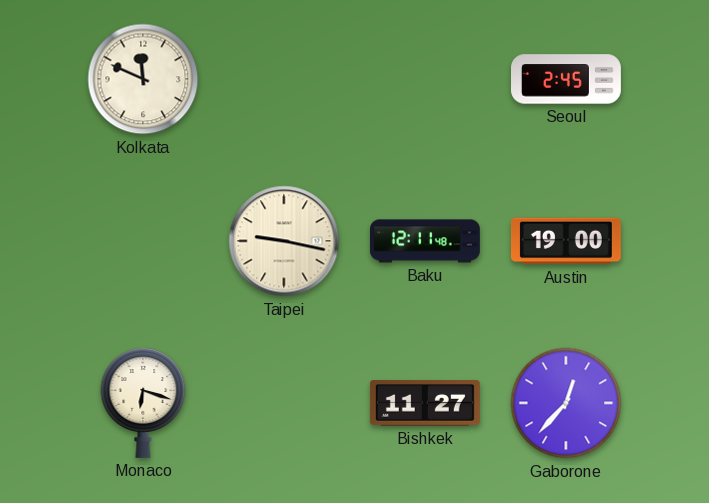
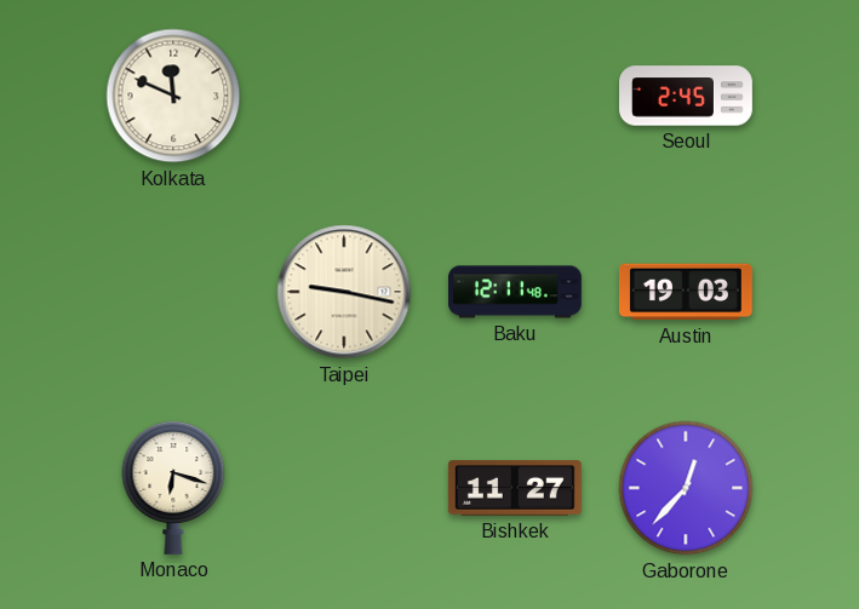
Austin: 19:00 -> 19:03
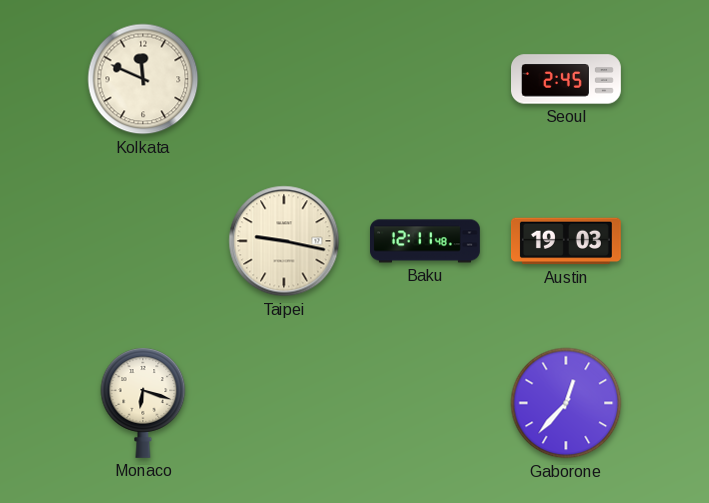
Bishkek: 11:27 -> none
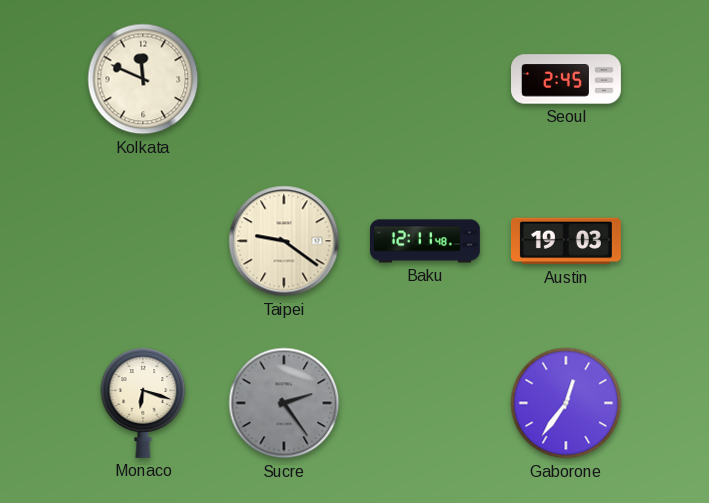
Taipei: 9:17 -> 9:21
Sucre: none -> 2:24
Gaborone: 12:37 -> 12:36
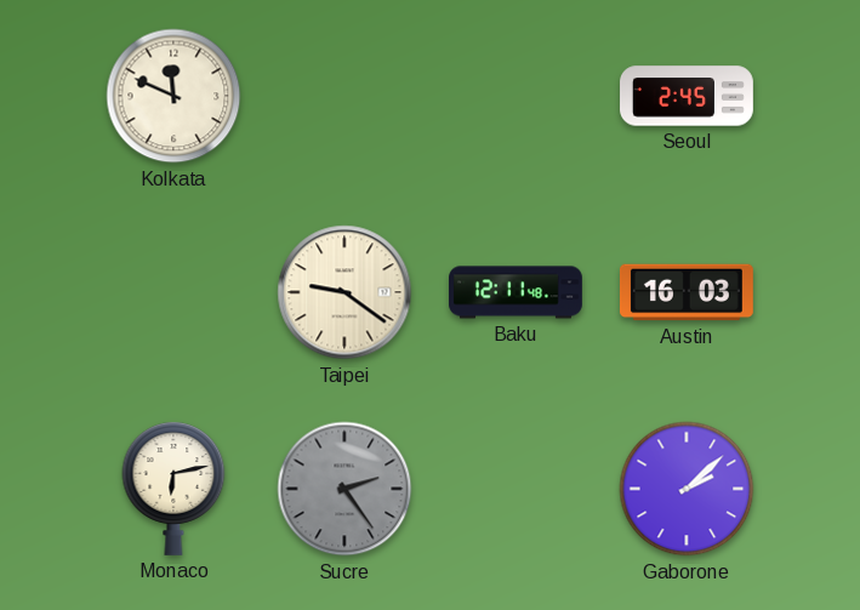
Austin: 19:03 -> 16:03
Monaco: 6:18 -> 6:13
Gaborone: 12:36 -> 2:08
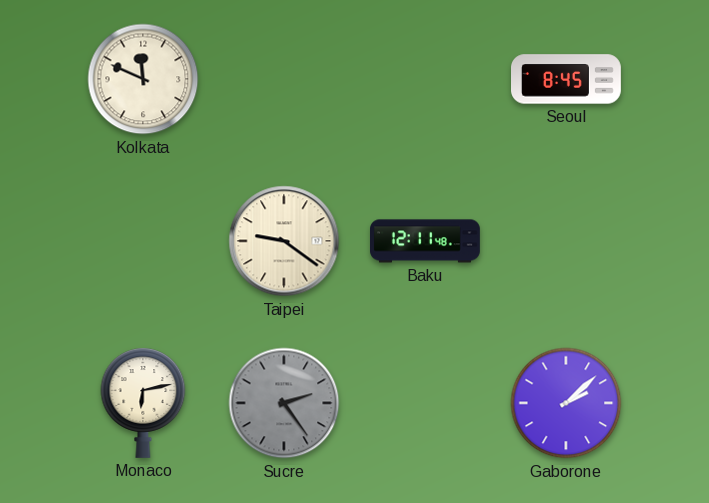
Seoul: 2:45 -> 8:45
Austin: 16:03 -> none
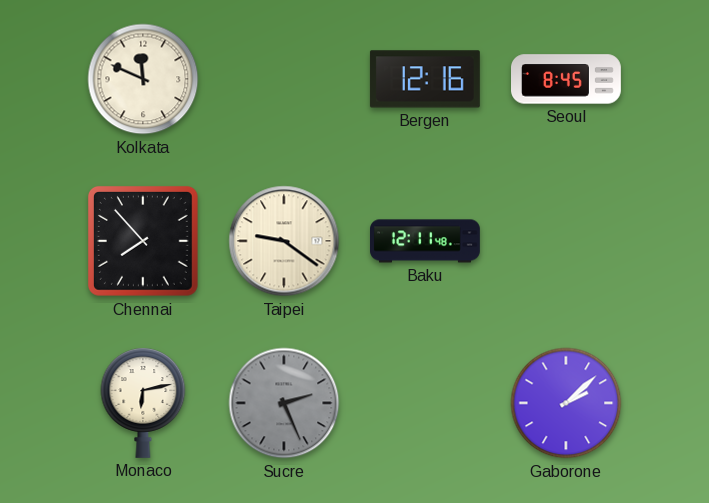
Bergen: none -> 12:16
Chennai: none -> 7:53
Sucre: 2:24 -> 2:26
